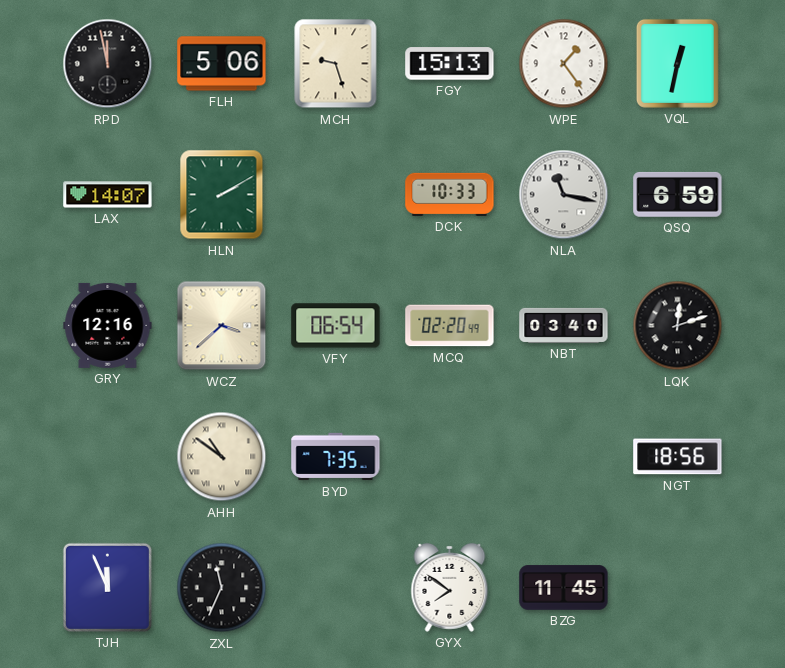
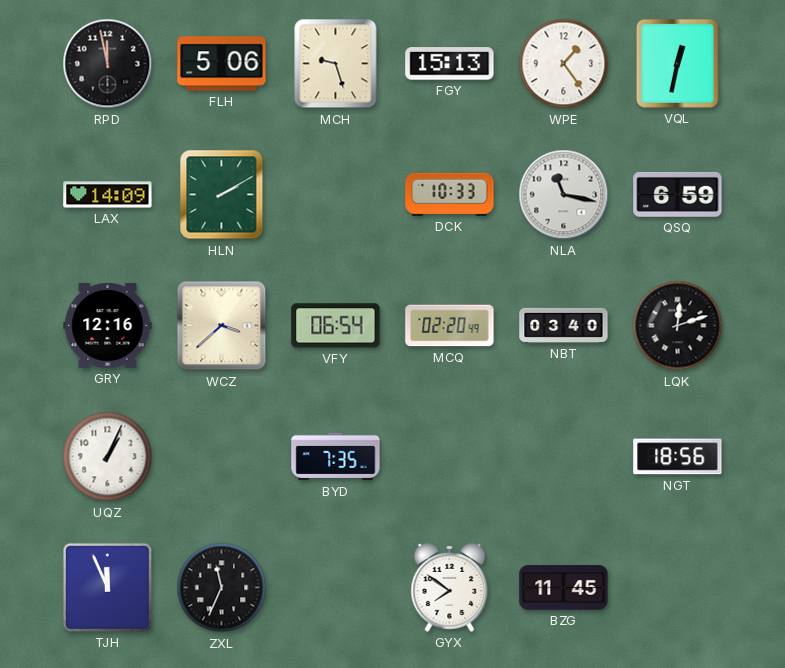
LAX: 14:07 -> 14:09
UQZ: none -> 1:04
AHH: 10:51 -> none
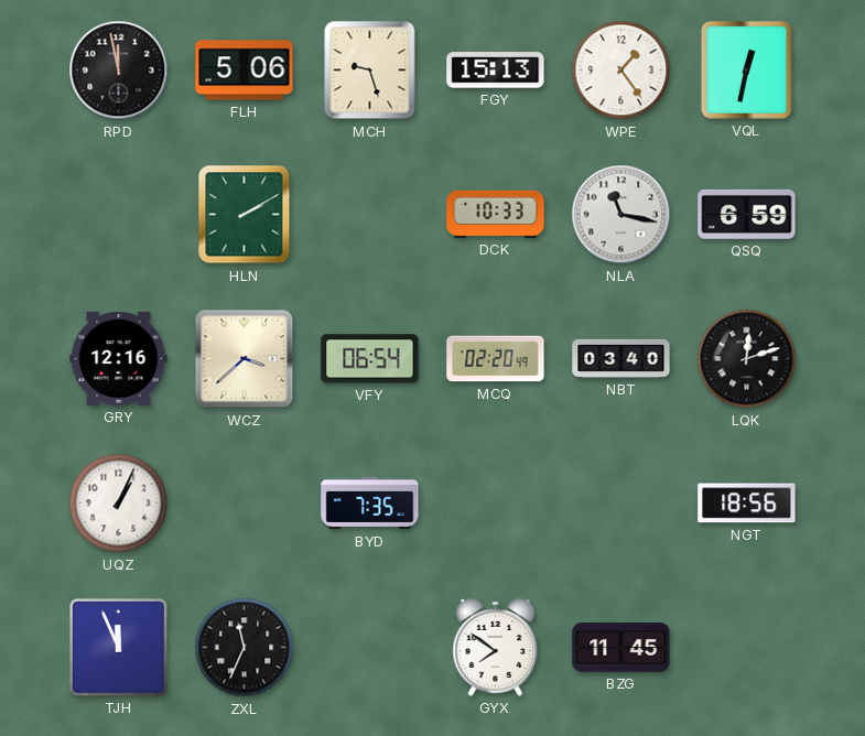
LAX: 14:09 -> none
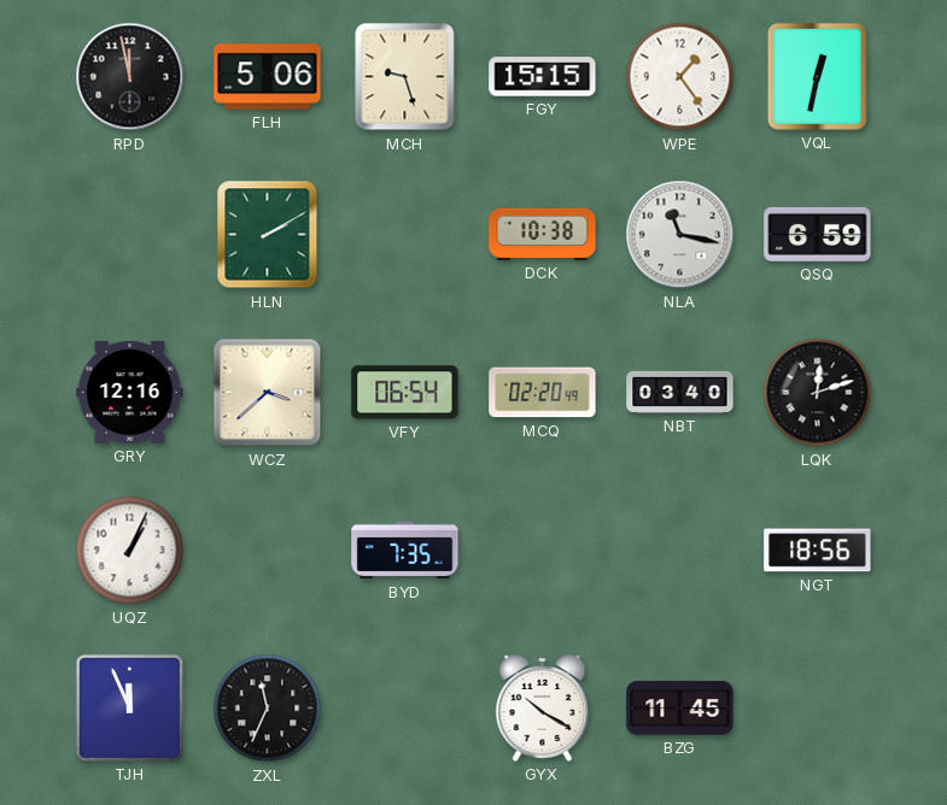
FGY: 15:13 -> 15:15
DCK: 10:33 -> 10:38
GYX: 7:51 -> 10:20
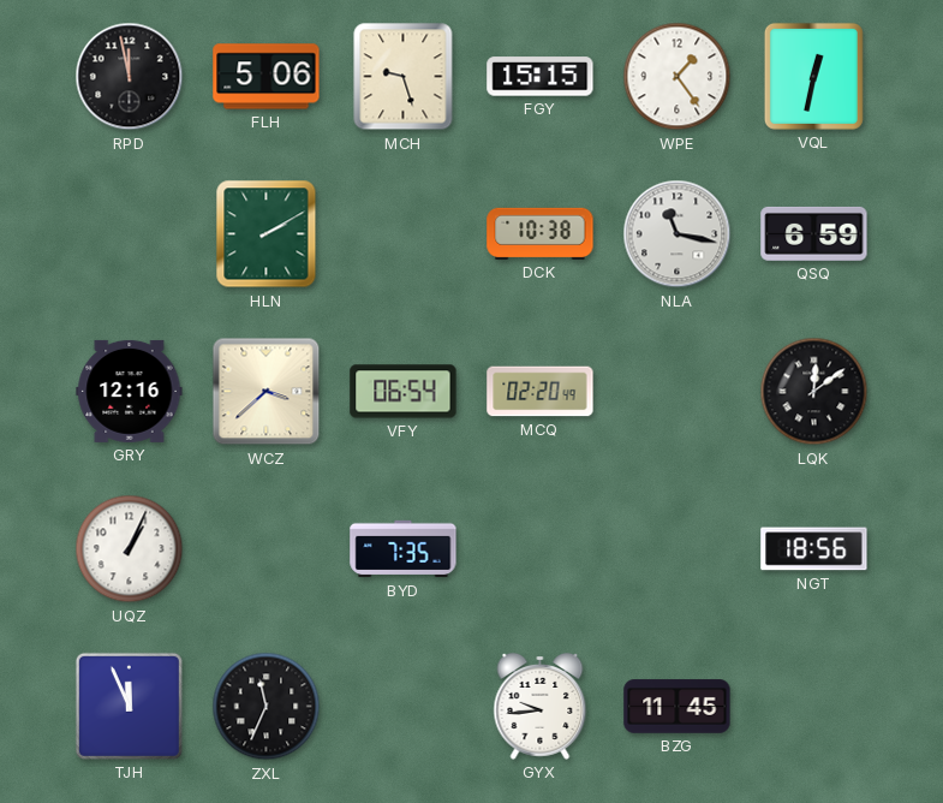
NBT: 03:40 -> none
LQK: 12:12 -> 12:09
GYX: 10:20 -> 9:44
